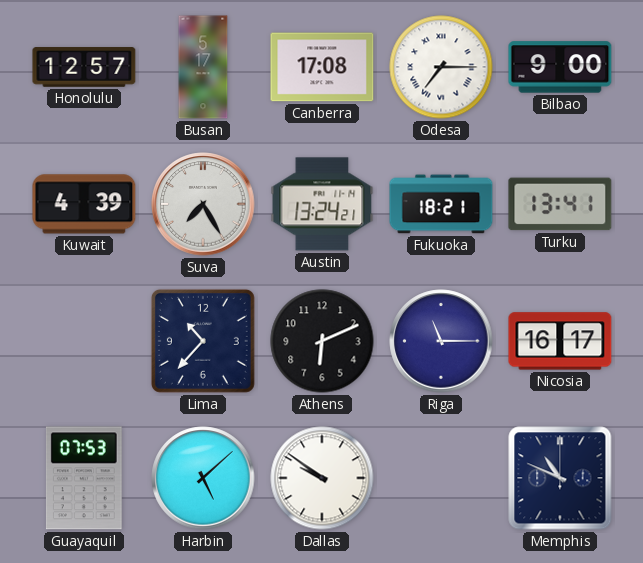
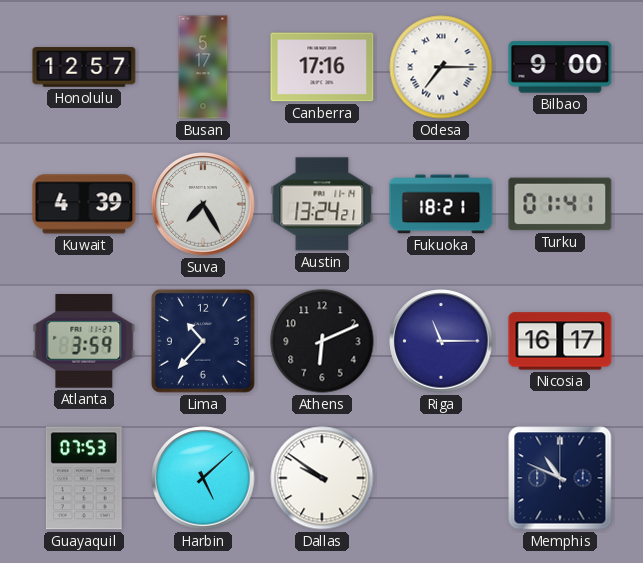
Canberra: 17:08 -> 17:16
Turku: 13:41 -> 01:41
Atlanta: none -> 3:59
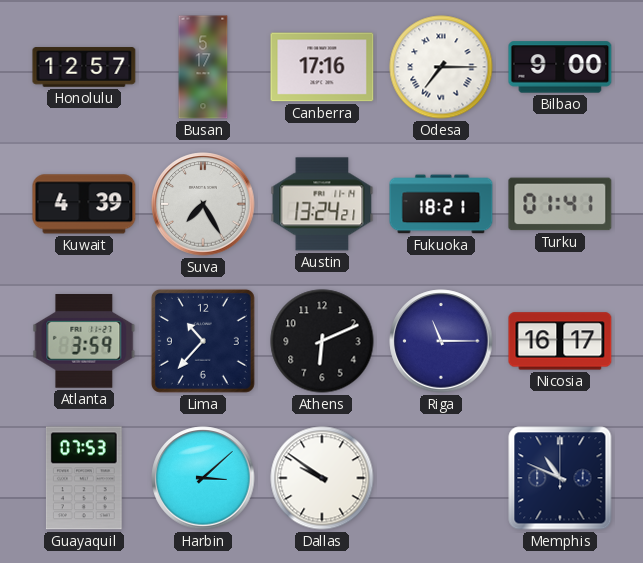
Harbin: 5:08 -> 3:08
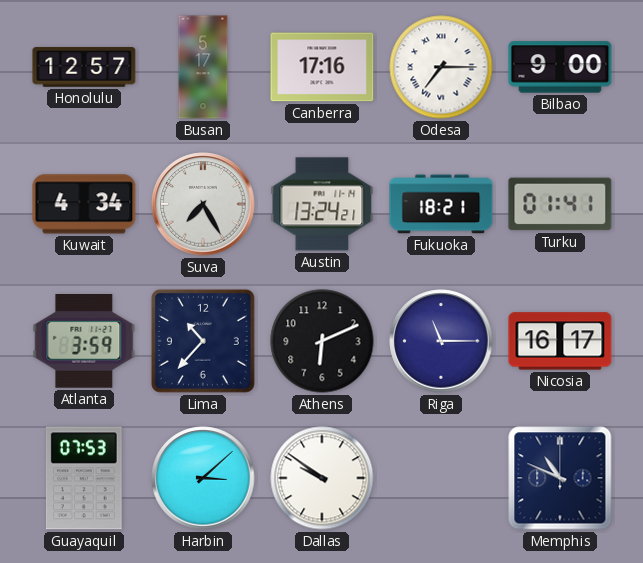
Kuwait: 4:39 -> 4:34
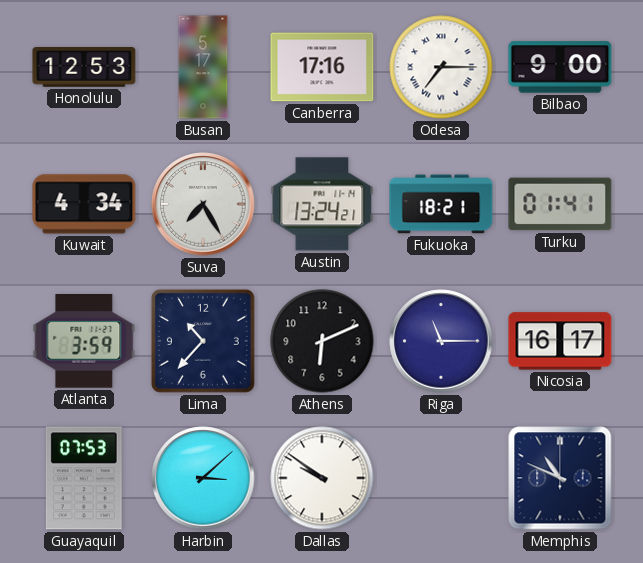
Honolulu: 12:57 -> 12:53
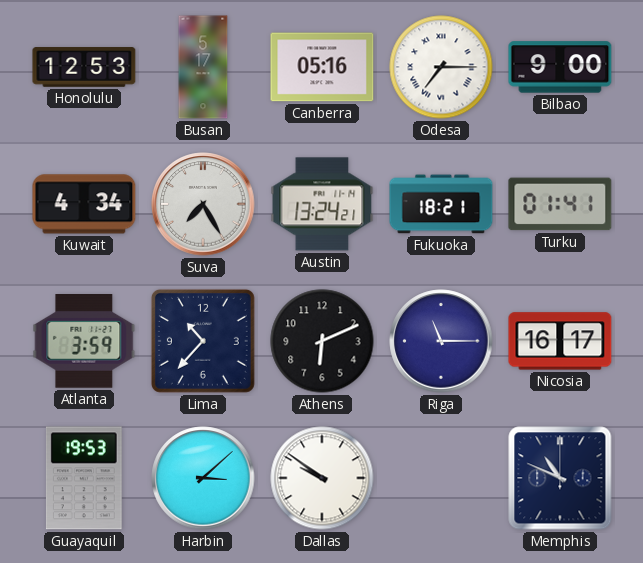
Canberra: 17:16 -> 05:16
Guayaquil: 07:53 -> 19:53
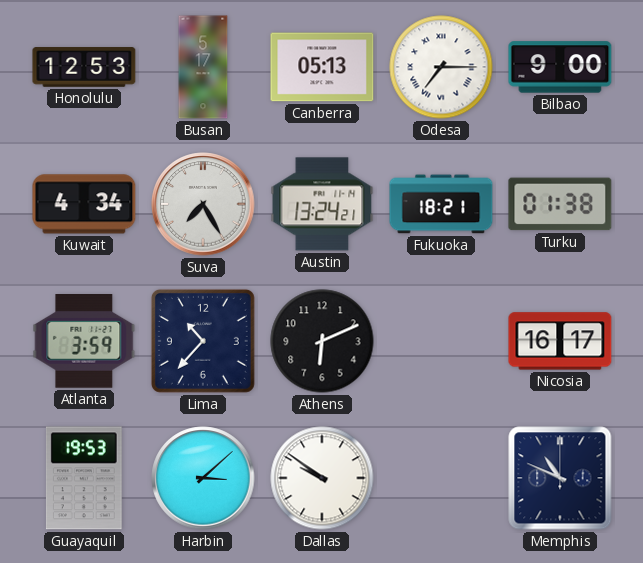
Canberra: 05:16 -> 05:13
Turku: 01:41 -> 01:38
Riga: 11:15 -> none
